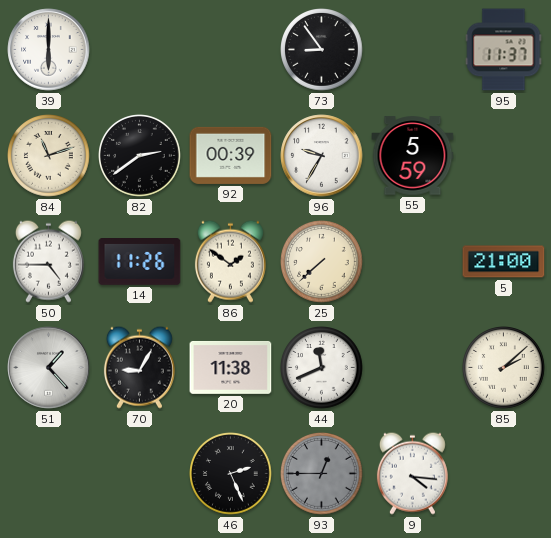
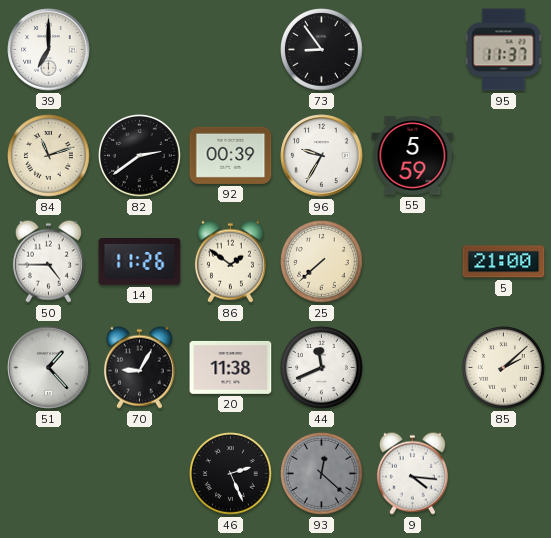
39: 6:00 -> 7:00
93: 12:45 -> 12:22
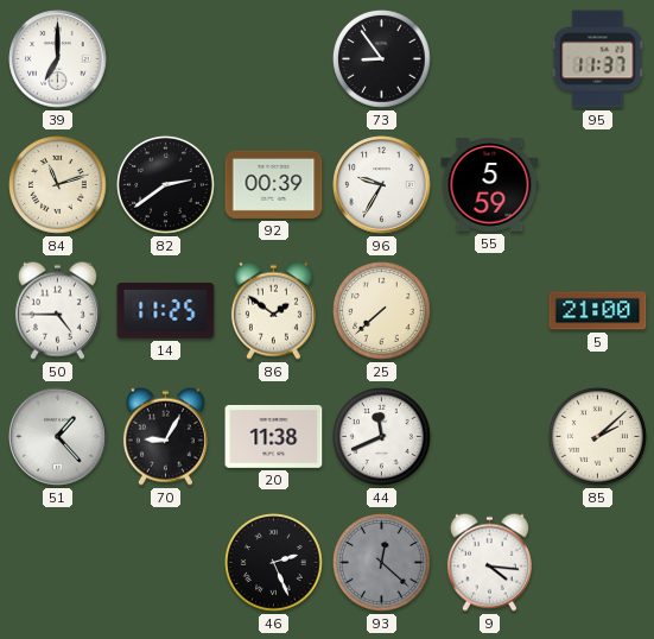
14: 11:26 -> 11:25
